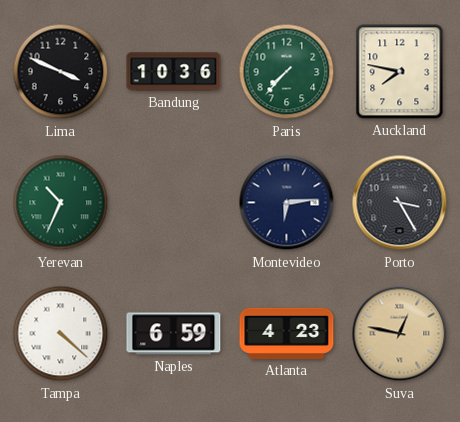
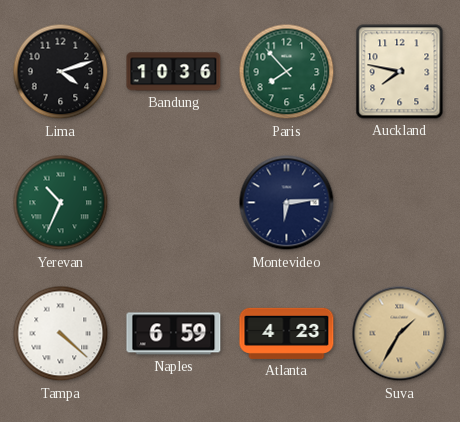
Lima: 3:49 -> 4:12
Paris: 7:37 -> 7:53
Porto: 3:25 -> none
Suva: 12:47 -> 1:35
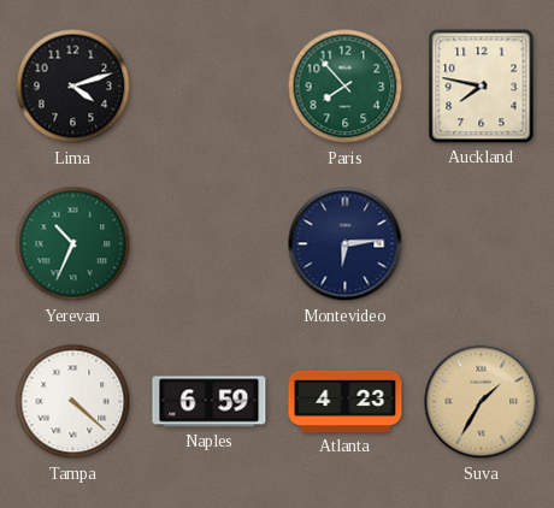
Bandung: 10:36 -> none
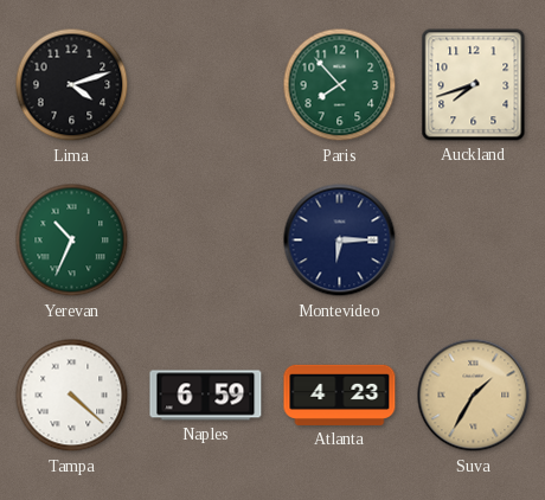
Auckland: 7:47 -> 7:42
Montevideo: 6:14 -> 6:15
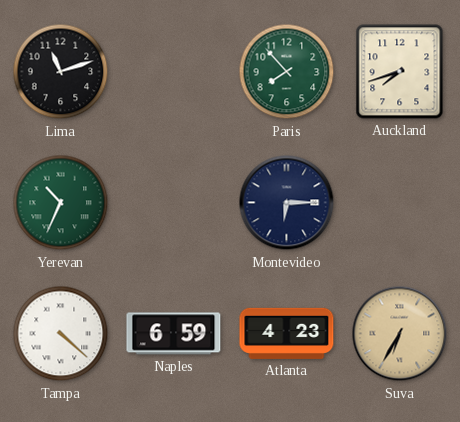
Lima: 4:12 -> 11:12
Suva: 1:35 -> 6:35
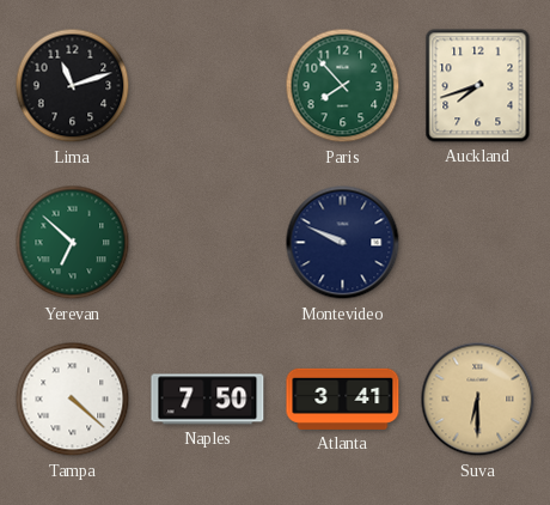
Yerevan: 10:34 -> 6:52
Montevideo: 6:15 -> 9:49
Naples: 6:59 -> 7:50
Atlanta: 4:23 -> 3:41
Suva: 6:35 -> 6:30
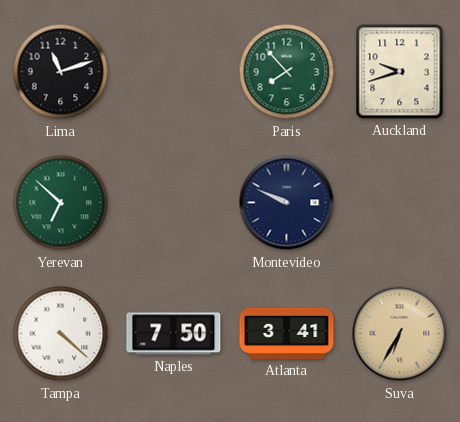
Auckland: 7:42 -> 9:42
Suva: 6:30 -> 6:35
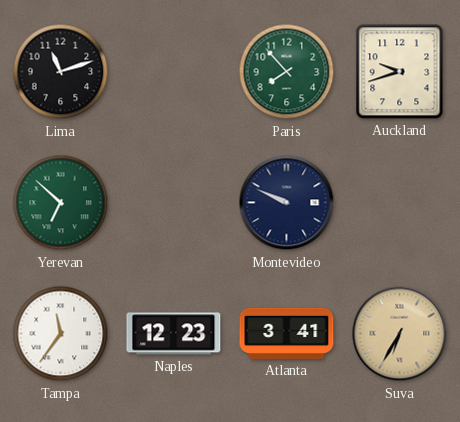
Tampa: 4:22 -> 11:36
Naples: 7:50 -> 12:23
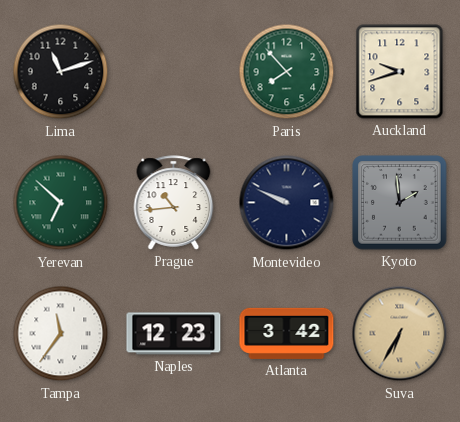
Prague: none -> 10:44
Kyoto: none -> 1:59
Atlanta: 3:41 -> 3:42
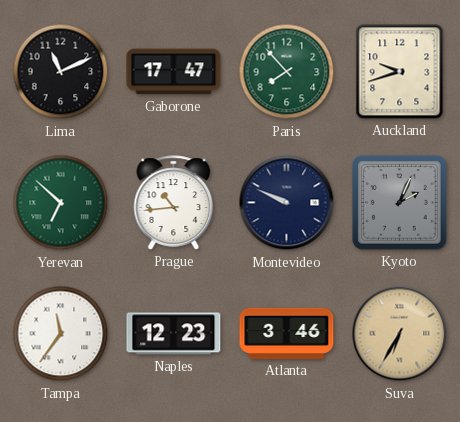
Lima: 11:12 -> 11:11
Gaborone: none -> 17:47
Kyoto: 1:59 -> 2:04
Atlanta: 3:42 -> 3:46
